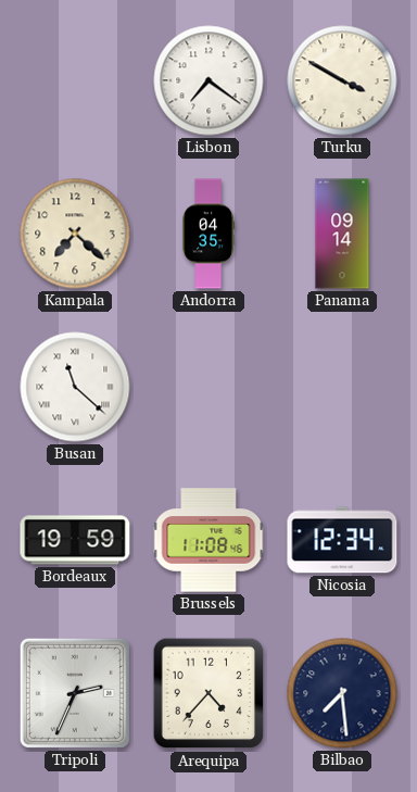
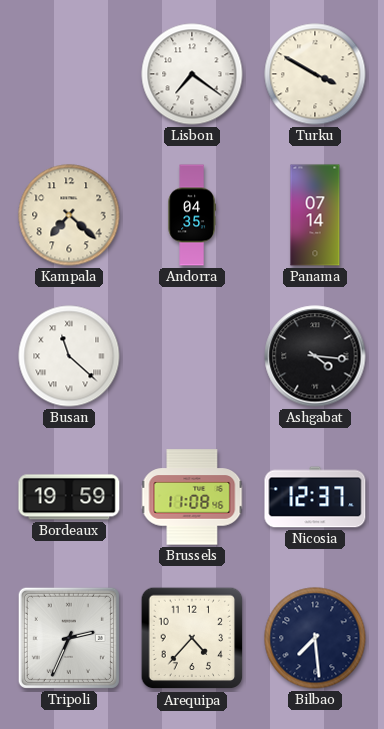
Panama: 09:14 -> 07:14
Ashgabat: none -> 4:16
Nicosia: 12:34 -> 12:37
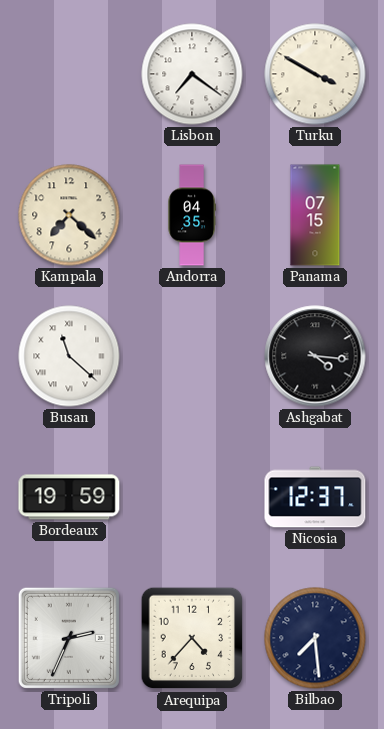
Panama: 07:14 -> 07:15
Brussels: 11:08 -> none
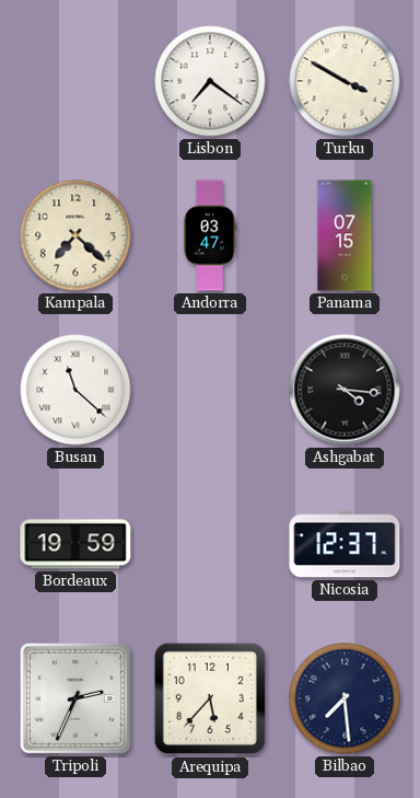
Andorra: 04:35 -> 03:47
Arequipa: 4:37 -> 5:37
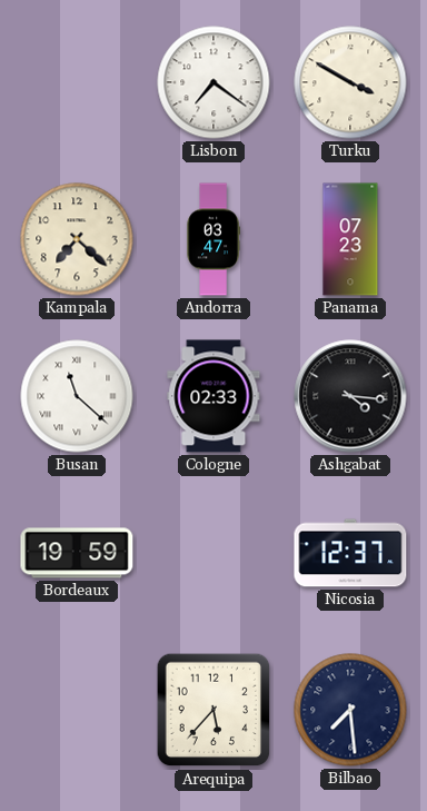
Panama: 07:15 -> 07:23
Cologne: none -> 02:33
Tripoli: 2:34 -> none
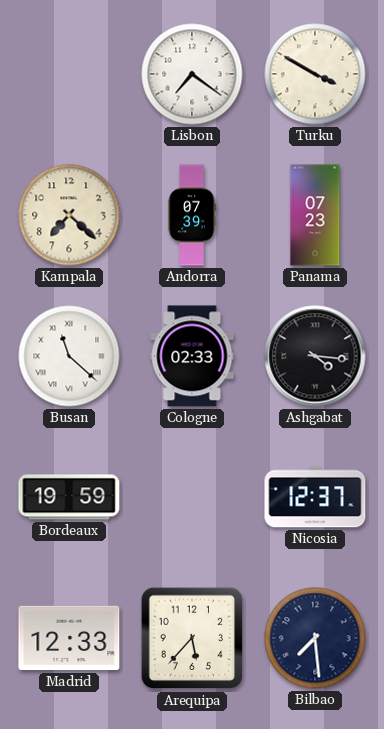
Andorra: 03:47 -> 07:39
Madrid: none -> 12:33
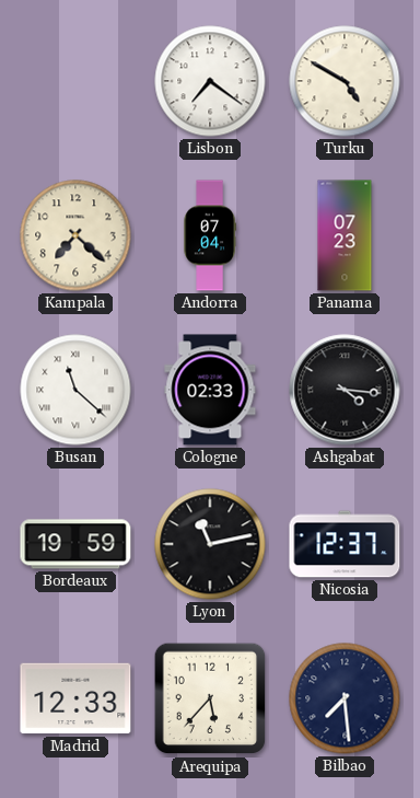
Turku: 3:50 -> 4:50
Andorra: 07:39 -> 07:04
Lyon: none -> 11:13
